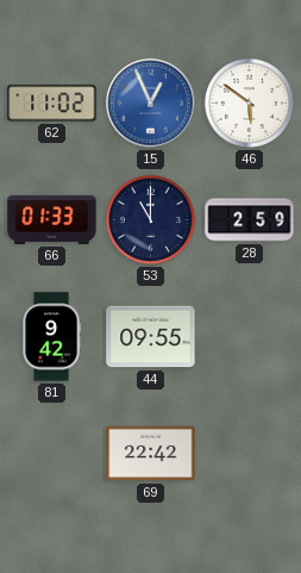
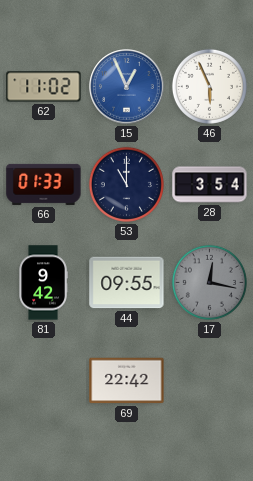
46: 5:51 -> 5:56
28: 2:59 -> 3:54
17: none -> 12:17
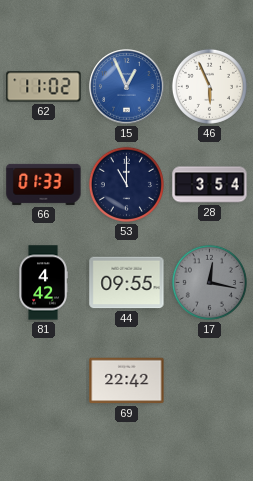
81: 9:42 -> 4:42
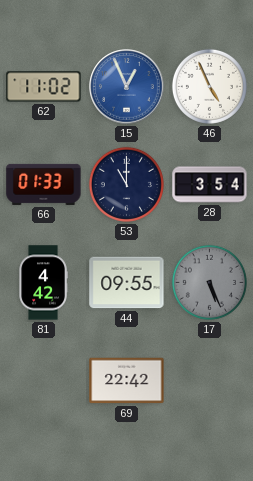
46: 5:56 -> 4:56
17: 12:17 -> 5:26
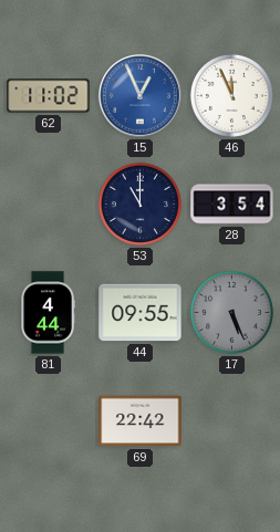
46: 4:56 -> 11:56
66: 01:33 -> none
81: 4:42 -> 4:44
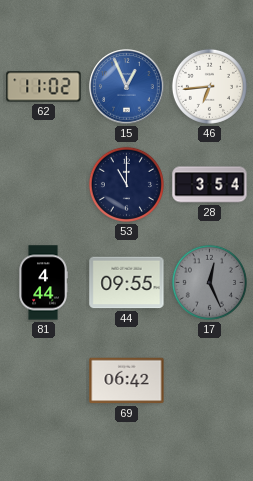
46: 11:56 -> 6:44
17: 5:26 -> 12:26
69: 22:42 -> 06:42
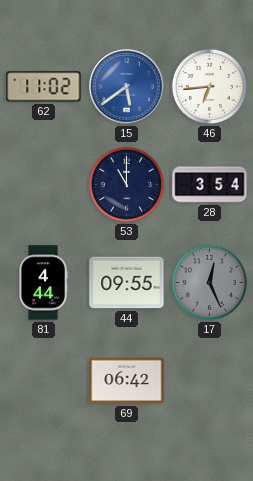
15: 12:56 -> 5:39
